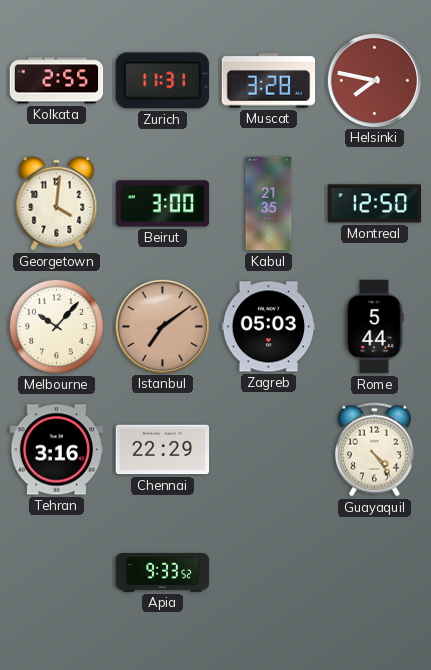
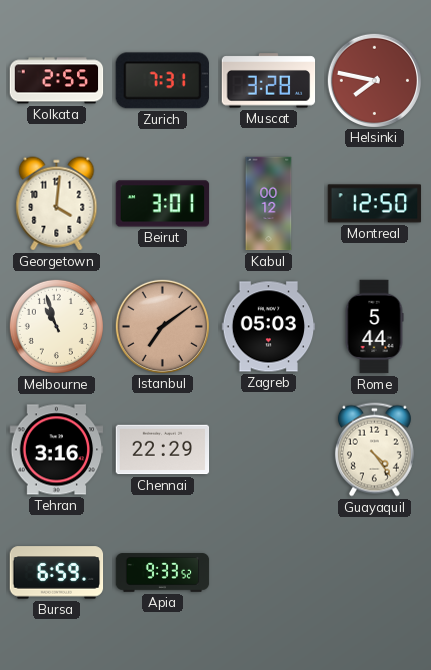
Zurich: 11:31 -> 7:31
Beirut: 3:00 -> 3:01
Kabul: 21:35 -> 00:12
Melbourne: 10:07 -> 10:57
Bursa: none -> 6:59
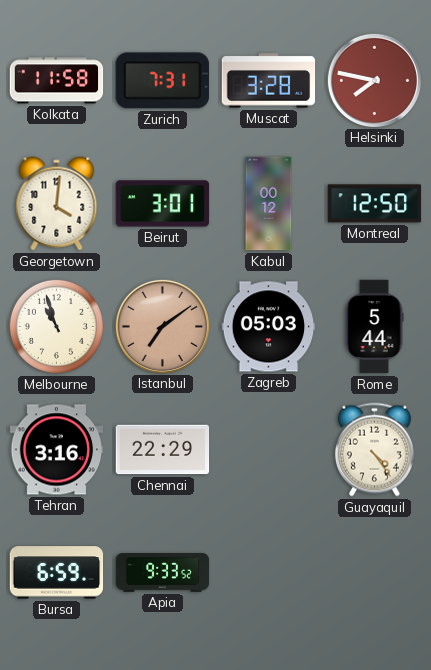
Kolkata: 2:55 -> 11:58
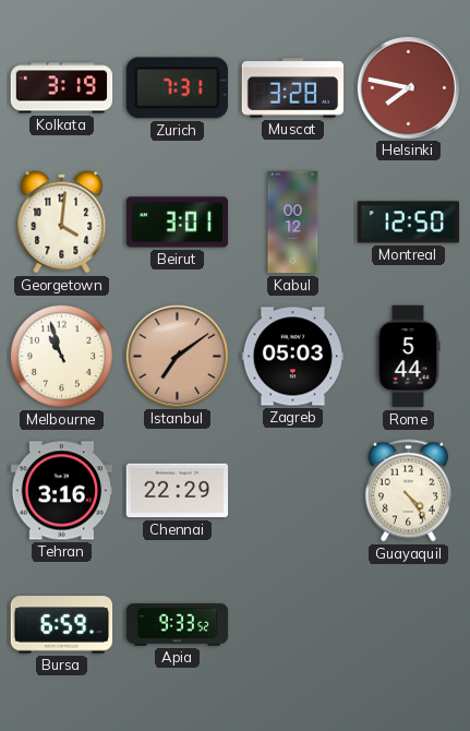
Kolkata: 11:58 -> 3:19
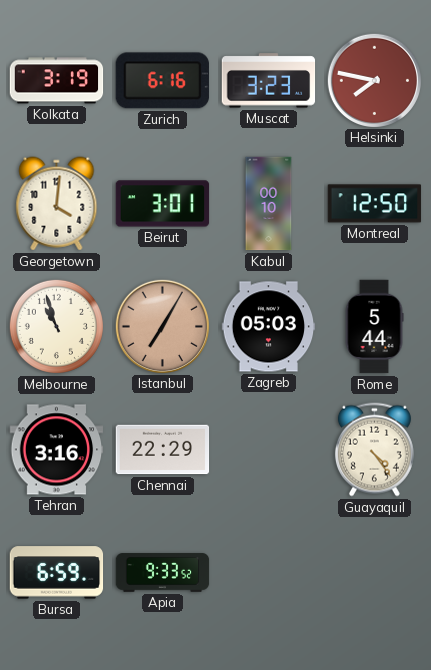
Zurich: 7:31 -> 6:16
Muscat: 3:28 -> 3:23
Kabul: 00:12 -> 00:10
Istanbul: 7:09 -> 7:05
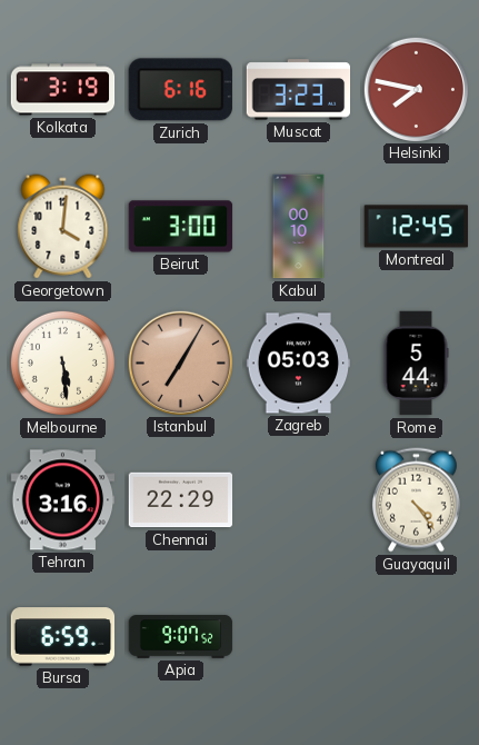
Beirut: 3:01 -> 3:00
Montreal: 12:50 -> 12:45
Melbourne: 10:57 -> 5:29
Apia: 9:33 -> 9:07
